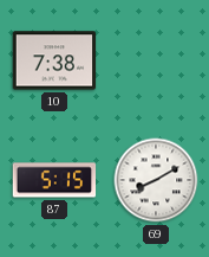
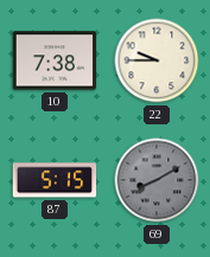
22: none -> 9:45
69 dial: white -> grey
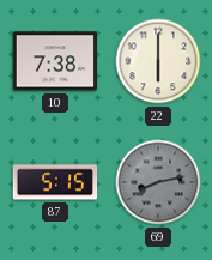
22: 9:45 -> 6:00
69: 8:10 -> 8:13
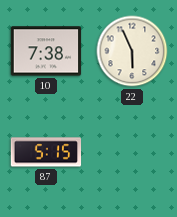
22: 6:00 -> 5:56
69: 8:13 -> none
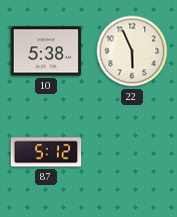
10: 7:38 -> 5:38
87: 5:15 -> 5:12
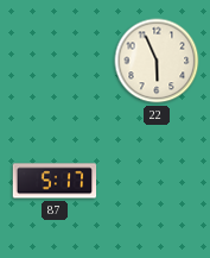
10: 5:38 -> none
87: 5:12 -> 5:17
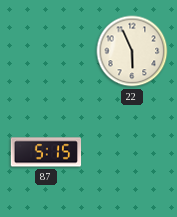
87: 5:17 -> 5:15
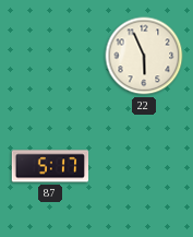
87: 5:15 -> 5:17
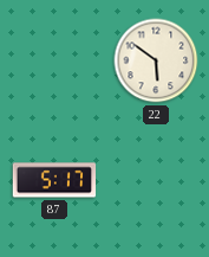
22: 5:56 -> 5:51
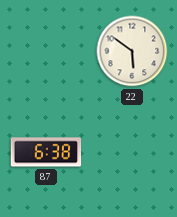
87: 5:17 -> 6:38
